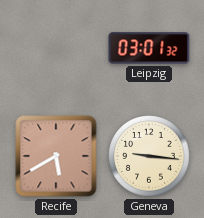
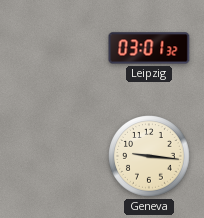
Recife: 5:40 -> none
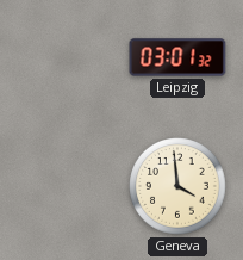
Geneva: 9:16 -> 3:59
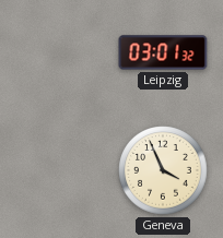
Geneva: 3:59 -> 3:56
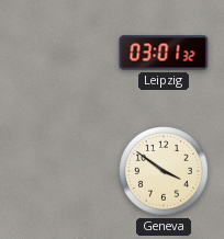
Geneva: 3:56 -> 3:51
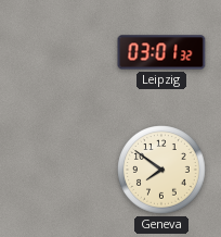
Geneva: 3:51 -> 7:51
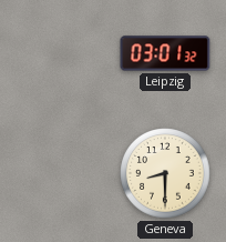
Geneva: 7:51 -> 8:30
